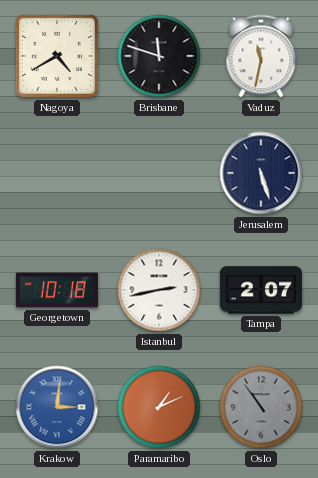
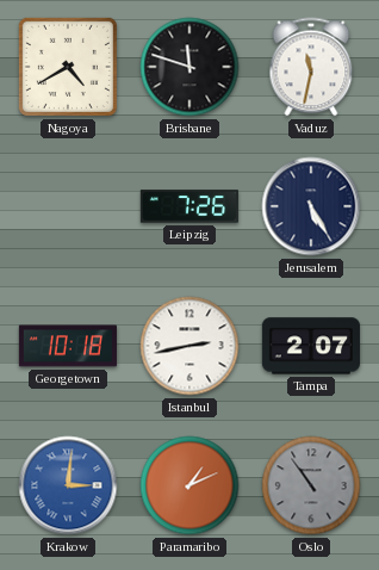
Leipzig: none -> 7:26
Jerusalem: 5:27 -> 5:25
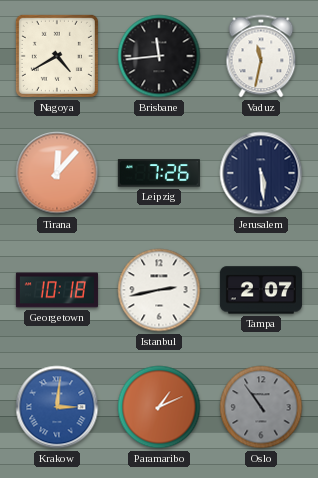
Brisbane: 11:48 -> 11:44
Tirana: none -> 12:07
Jerusalem: 5:25 -> 5:29
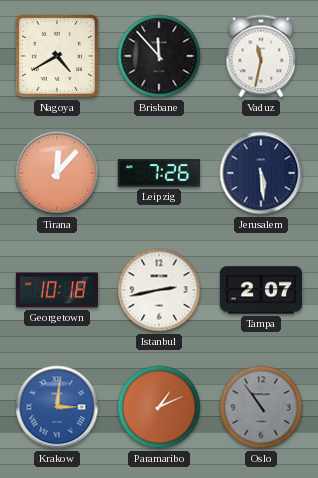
Brisbane: 11:44 -> 11:53
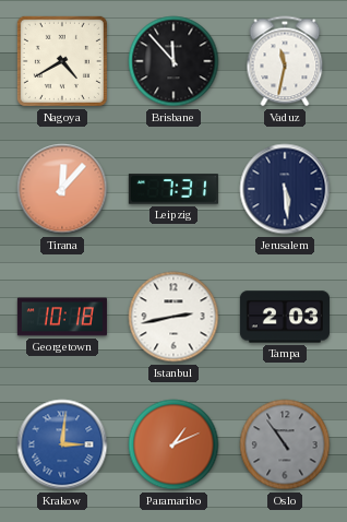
Leipzig: 7:26 -> 7:31
Tampa: 2:07 -> 2:03
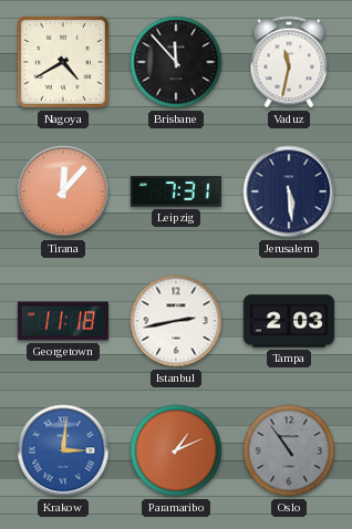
Georgetown: 10:18 -> 11:18
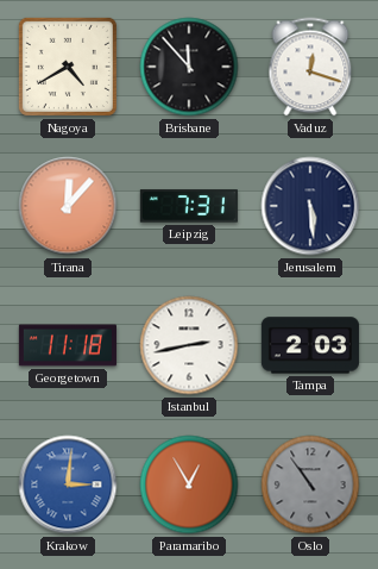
Vaduz: 11:32 -> 12:18
Paramaribo: 1:11 -> 12:55
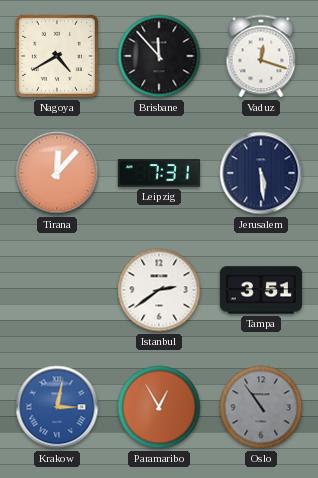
Georgetown: 11:18 -> none
Istanbul: 2:43 -> 2:39
Tampa: 2:03 -> 3:51
Krakow: 3:01 -> 3:02
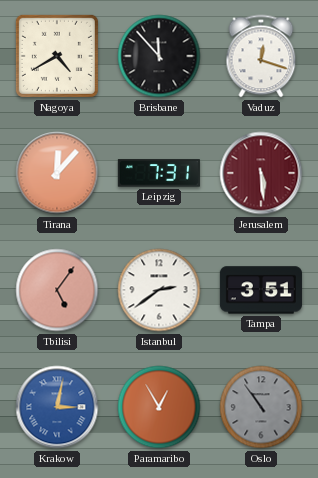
Jerusalem dial: navy -> burgundy
Tbilisi: none -> 5:06
